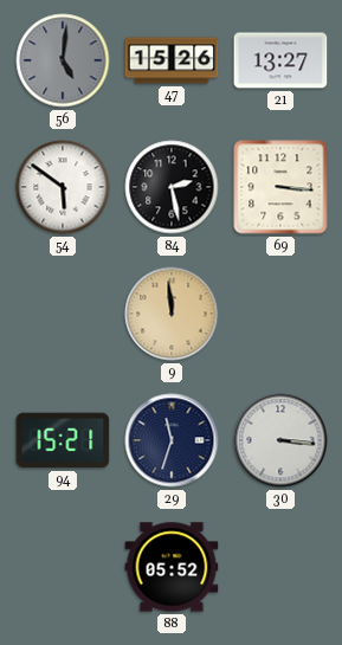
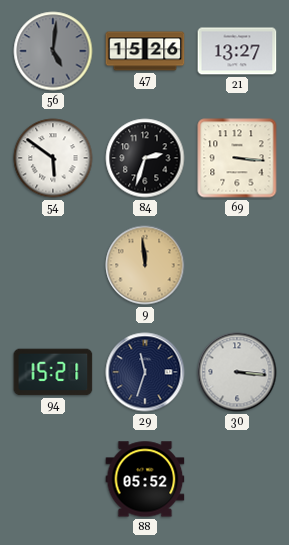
84: 2:28 -> 2:33
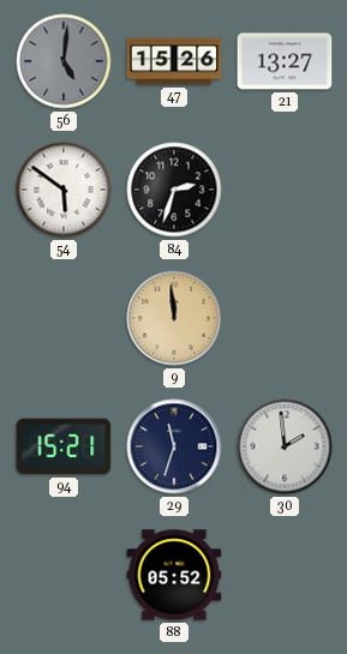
69: 3:16 -> none
30: 3:16 -> 1:59
